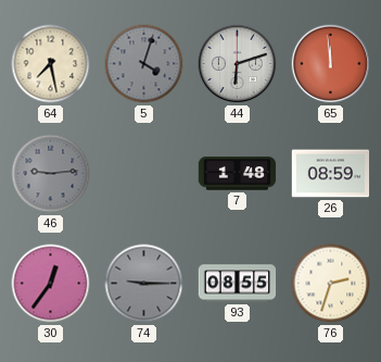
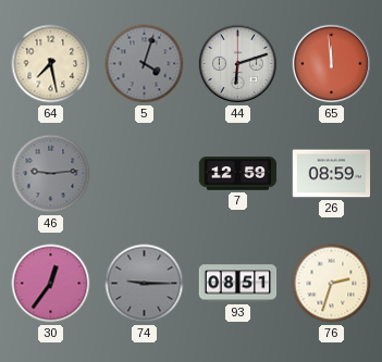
7: 1:48 -> 12:59
93: 08:55 -> 08:51
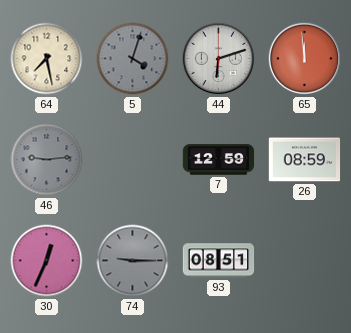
30: 12:36 -> 12:34
76: 2:33 -> none
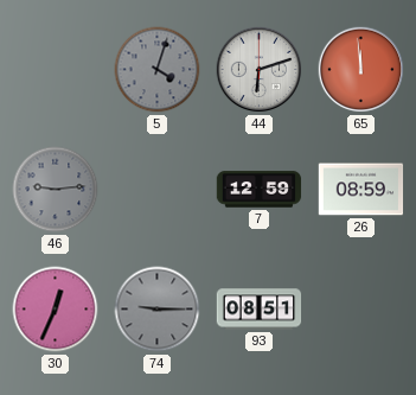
64: 7:28 -> none
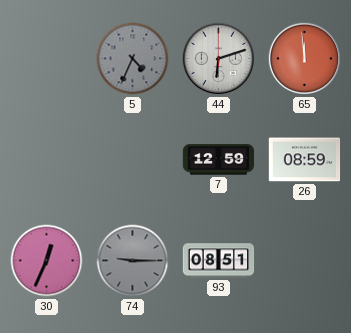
5: 4:03 -> 4:34
46: 9:14 -> none
